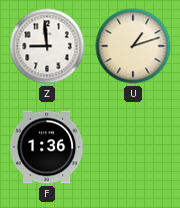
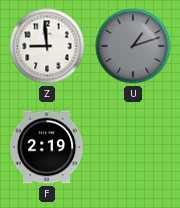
U dial: cream -> grey
F: 1:36 -> 2:19
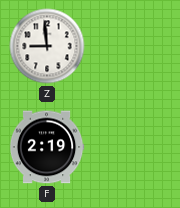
U: 1:12 -> none
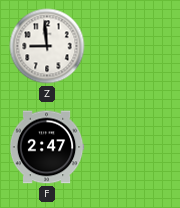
F: 2:19 -> 2:47
